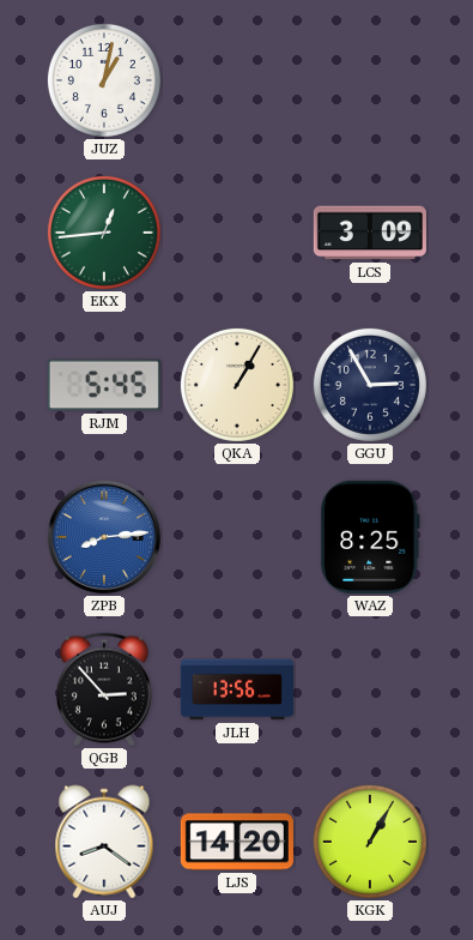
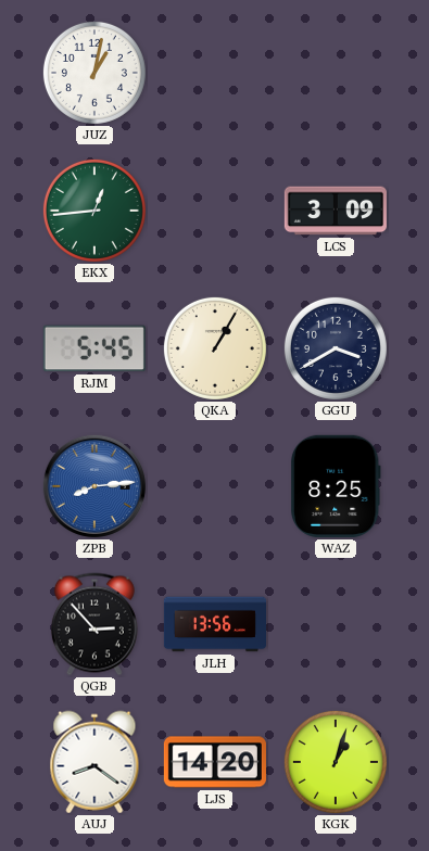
GGU: 2:55 -> 3:40
KGK: 1:05 -> 1:03
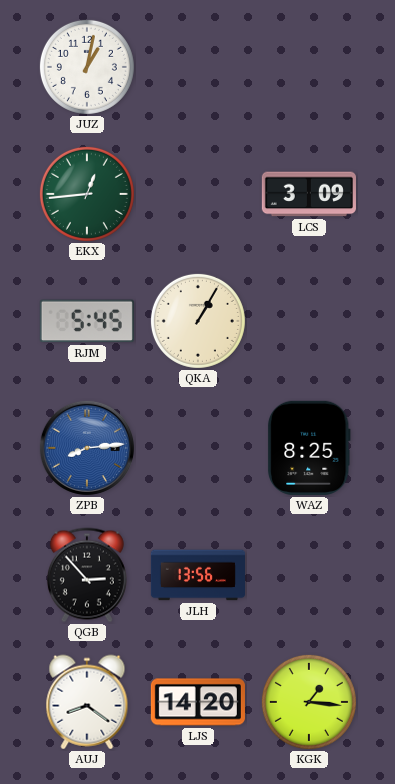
GGU: 3:40 -> none
KGK: 1:03 -> 1:16
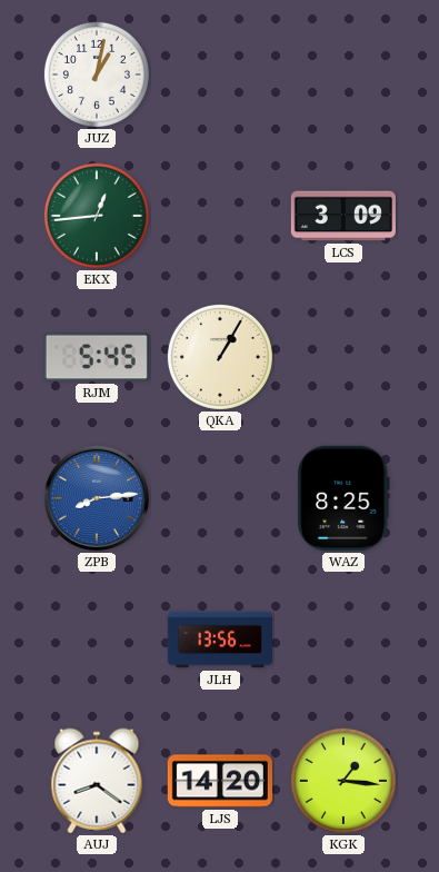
QGB: 2:53 -> none
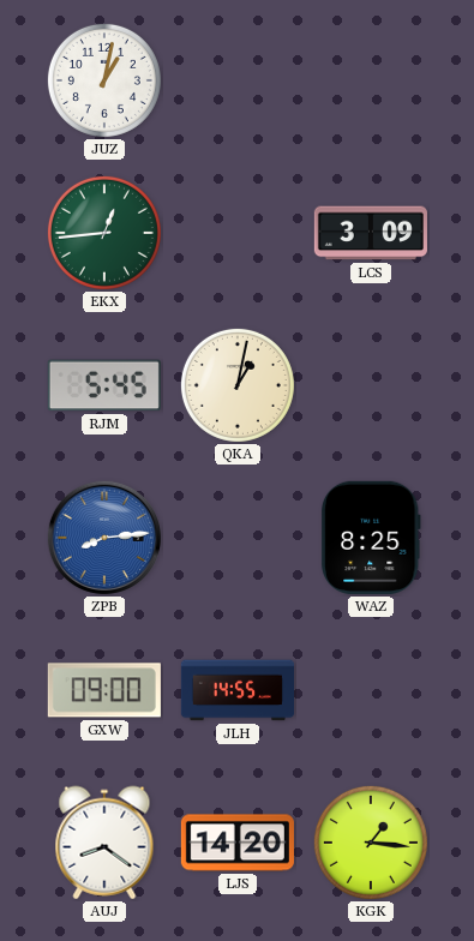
QKA: 1:05 -> 1:02
GXW: none -> 09:00
JLH: 13:56 -> 14:55
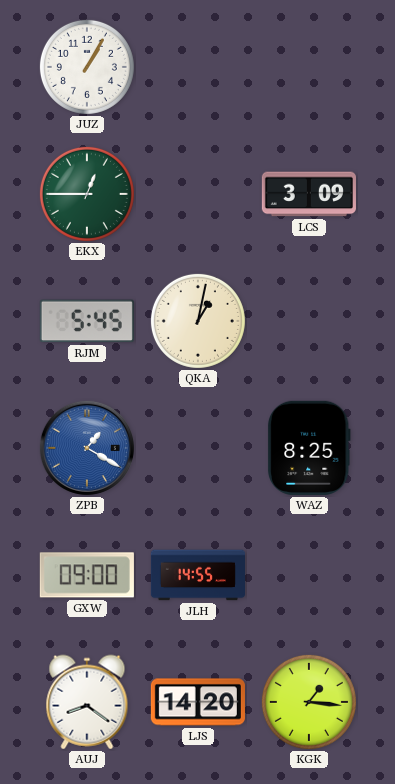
JUZ: 1:02 -> 1:05
EKX: 12:44 -> 12:45
ZPB: 8:14 -> 1:20
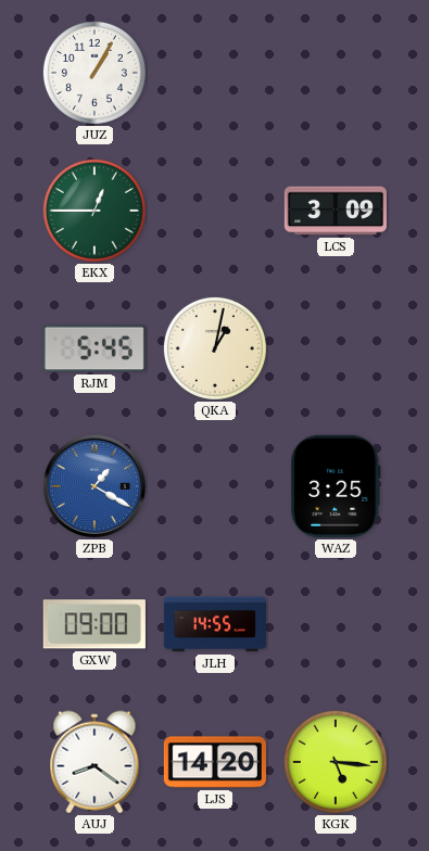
WAZ: 8:25 -> 3:25
KGK: 1:16 -> 5:16
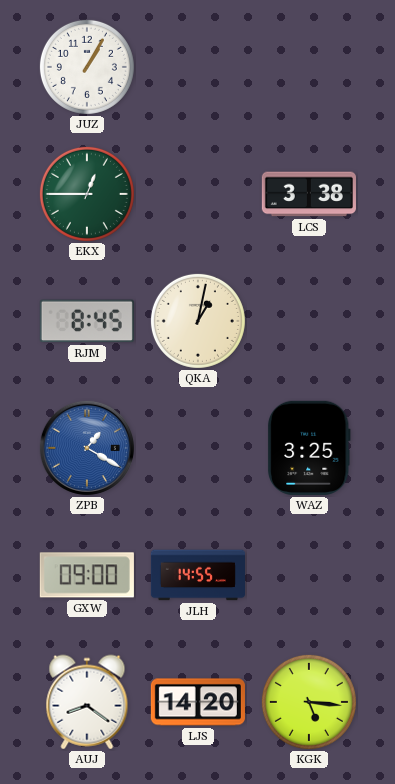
LCS: 3:09 -> 3:38
RJM: 5:45 -> 8:45
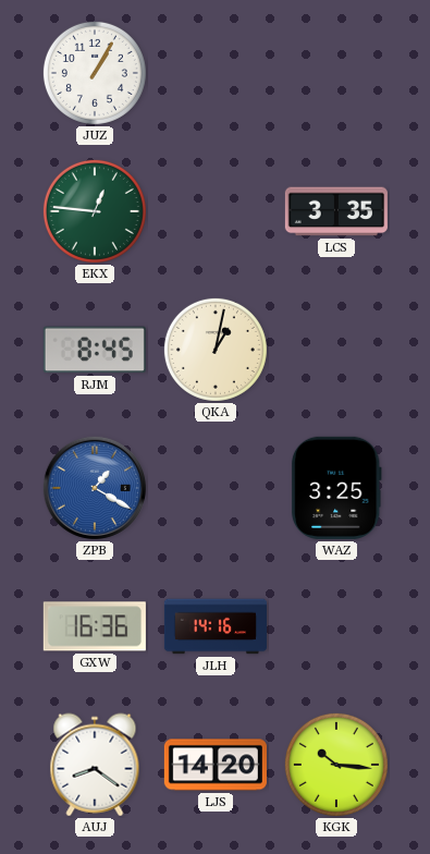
EKX: 12:45 -> 12:46
LCS: 3:38 -> 3:35
GXW: 09:00 -> 16:36
JLH: 14:55 -> 14:16
KGK: 5:16 -> 10:16
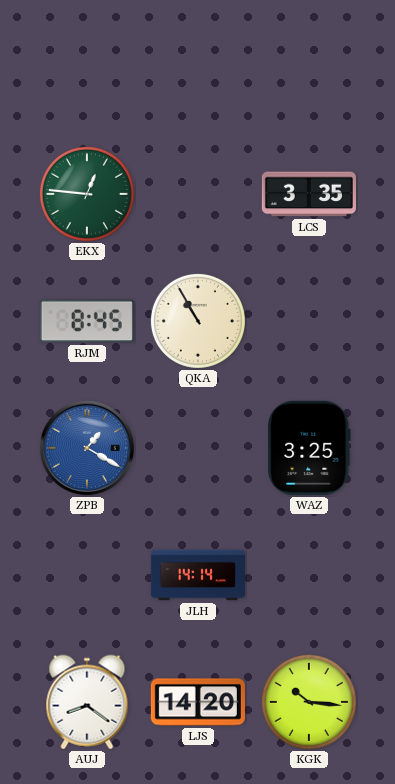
JUZ: 1:05 -> none
QKA: 1:02 -> 10:55
GXW: 16:36 -> none
JLH: 14:16 -> 14:14
